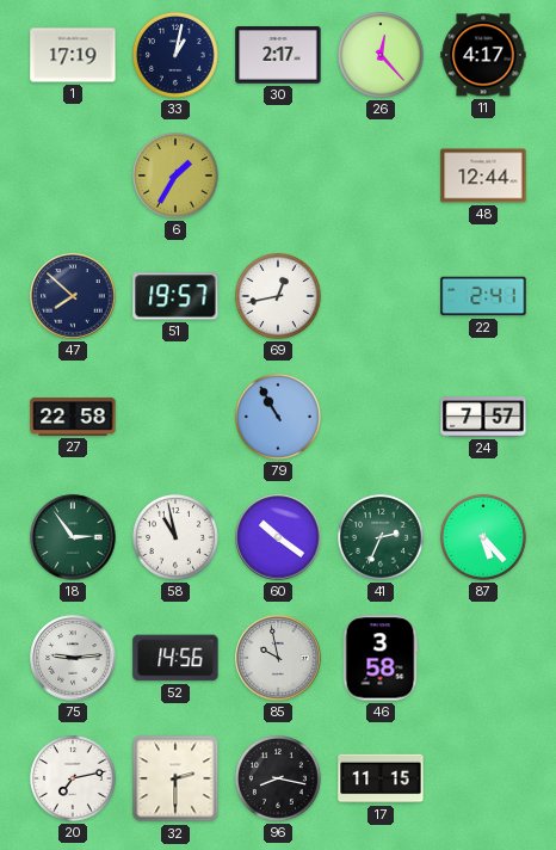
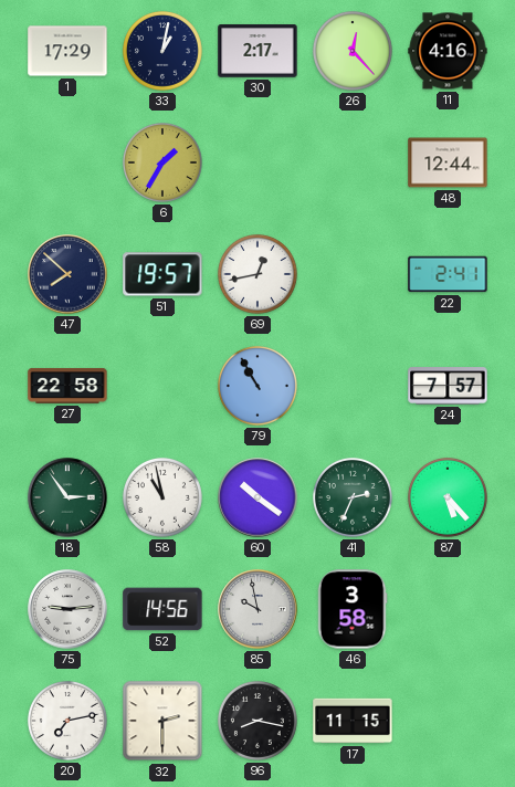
1: 17:19 -> 17:29
11: 4:17 -> 4:16
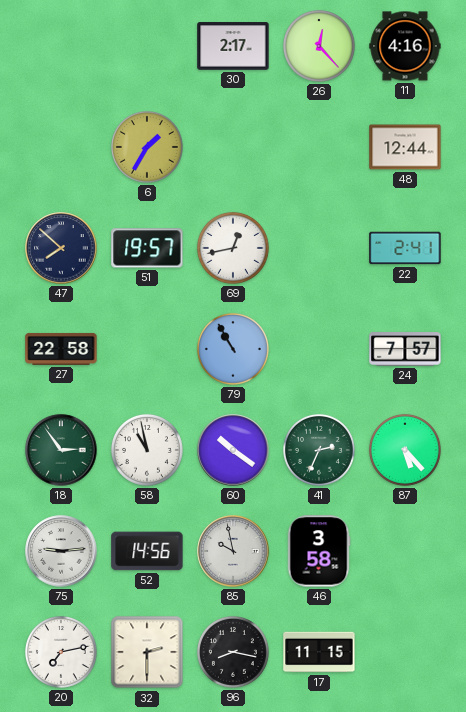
1: 17:29 -> none
33: 1:02 -> none
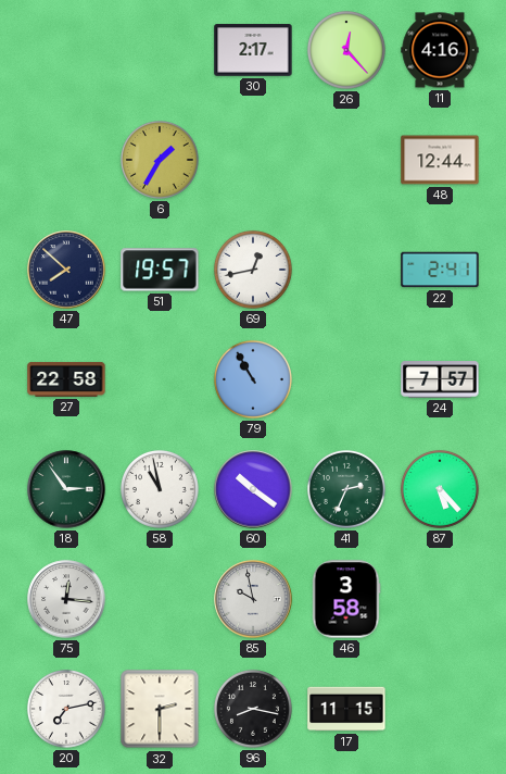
75: 9:14 -> 12:16
52: 14:56 -> none
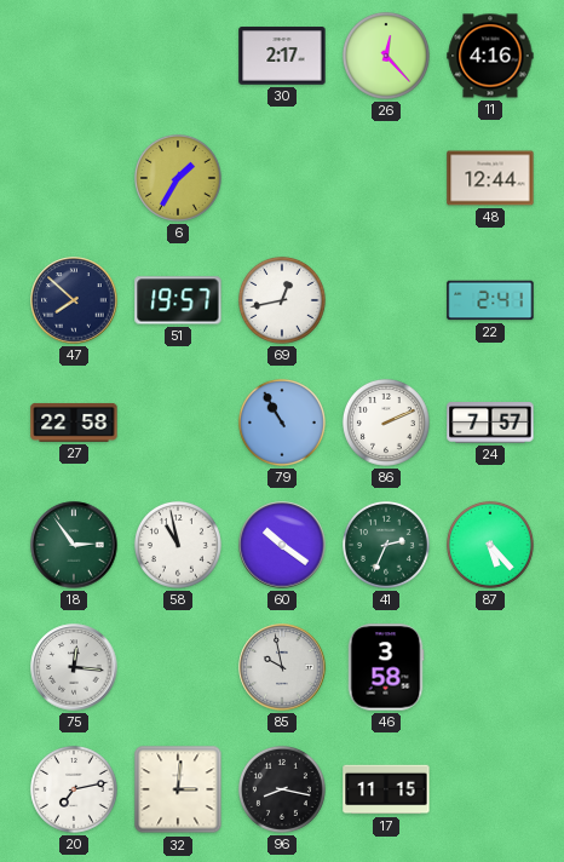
86: none -> 2:11
32: 2:30 -> 3:01
